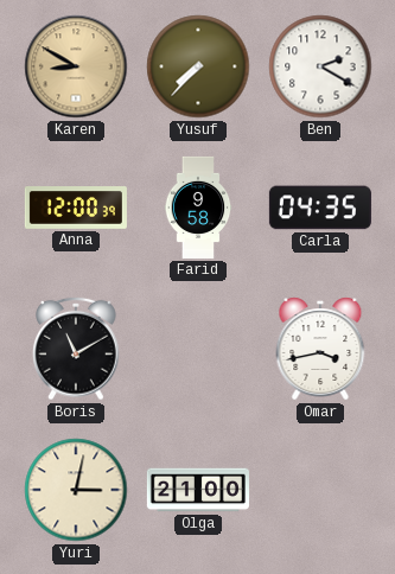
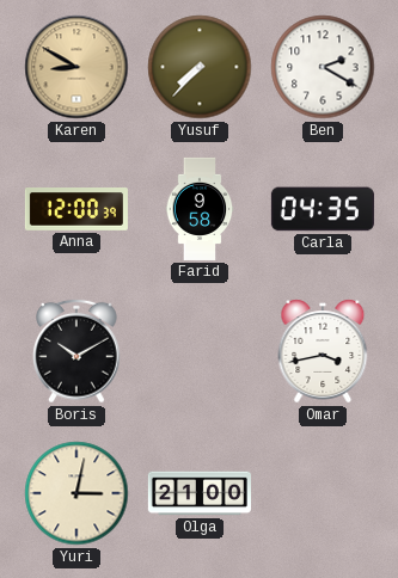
Boris: 11:10 -> 10:10
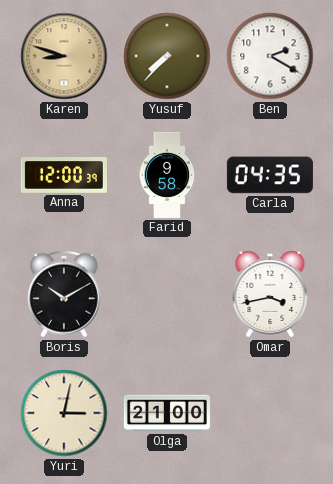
Karen: 8:50 -> 8:48
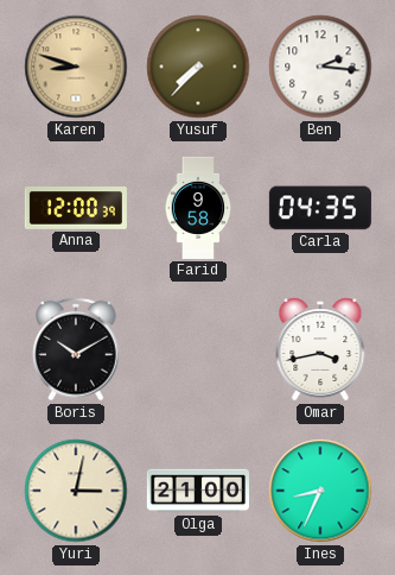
Ben: 2:20 -> 2:16
Ines: none -> 8:34
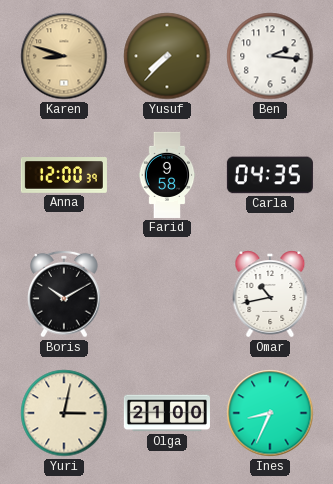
Omar: 3:43 -> 10:43
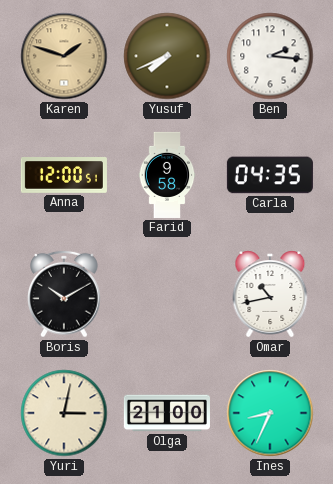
Karen: 8:48 -> 1:48
Yusuf: 7:37 -> 7:41
Anna: 12:00:39 -> 12:00:51
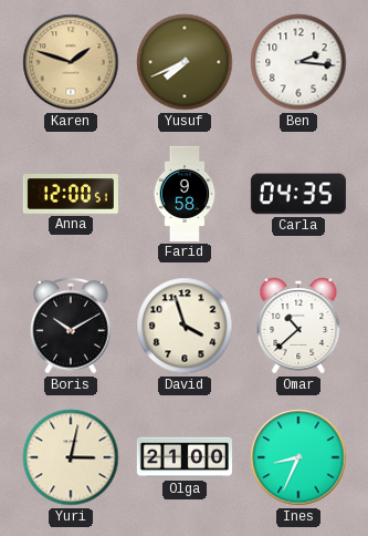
David: none -> 3:57
Omar: 10:43 -> 10:38
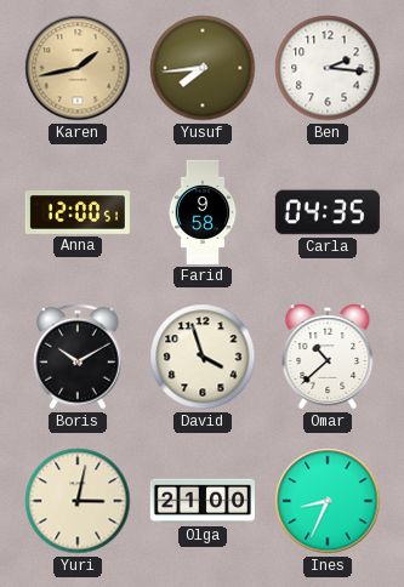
Karen: 1:48 -> 1:43
Yusuf: 7:41 -> 7:44
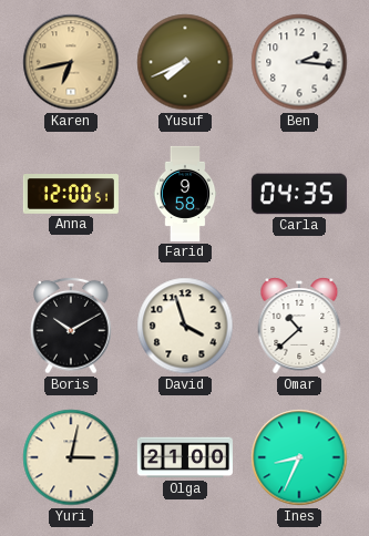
Karen: 1:43 -> 6:43
Yusuf: 7:44 -> 7:41
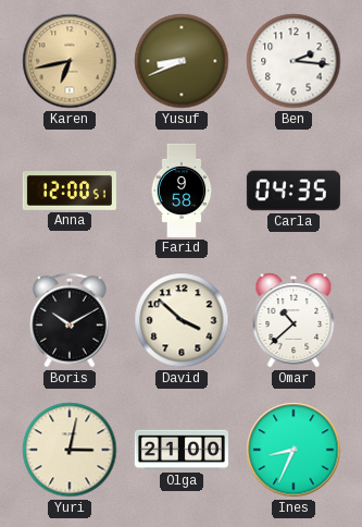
Yusuf: 7:41 -> 8:41
David: 3:57 -> 3:52
